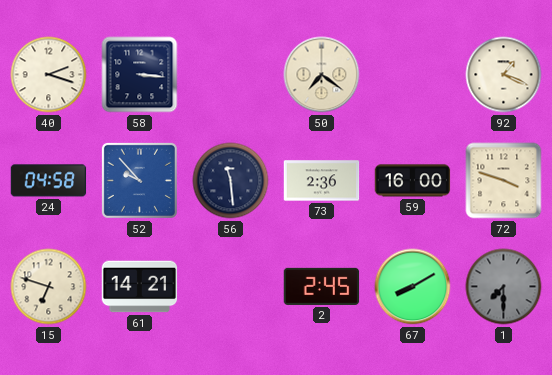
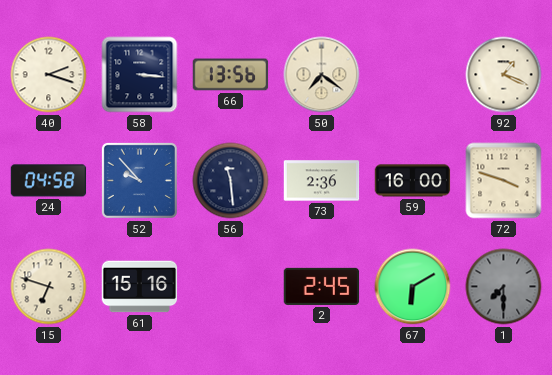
66: none -> 13:56
61: 14:21 -> 15:16
67: 8:10 -> 6:10
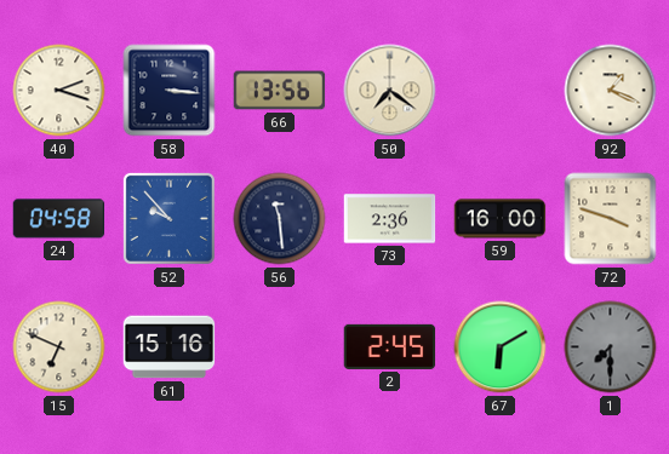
15: 6:48 -> 6:49
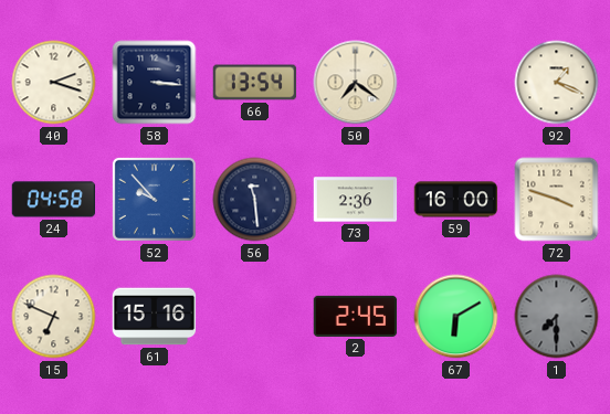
66: 13:56 -> 13:54
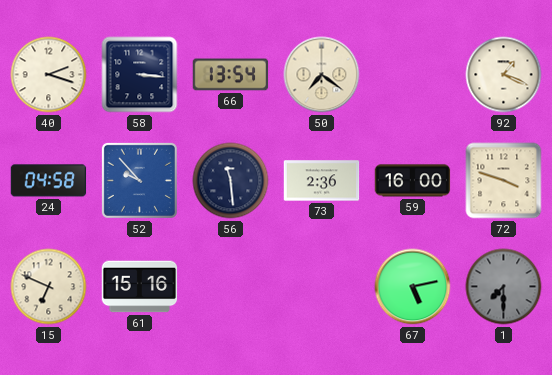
2: 2:45 -> none
67: 6:10 -> 5:13
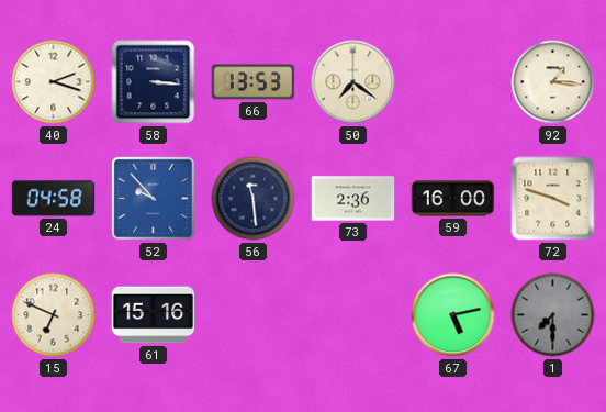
66: 13:54 -> 13:53
92: 1:19 -> 1:16
